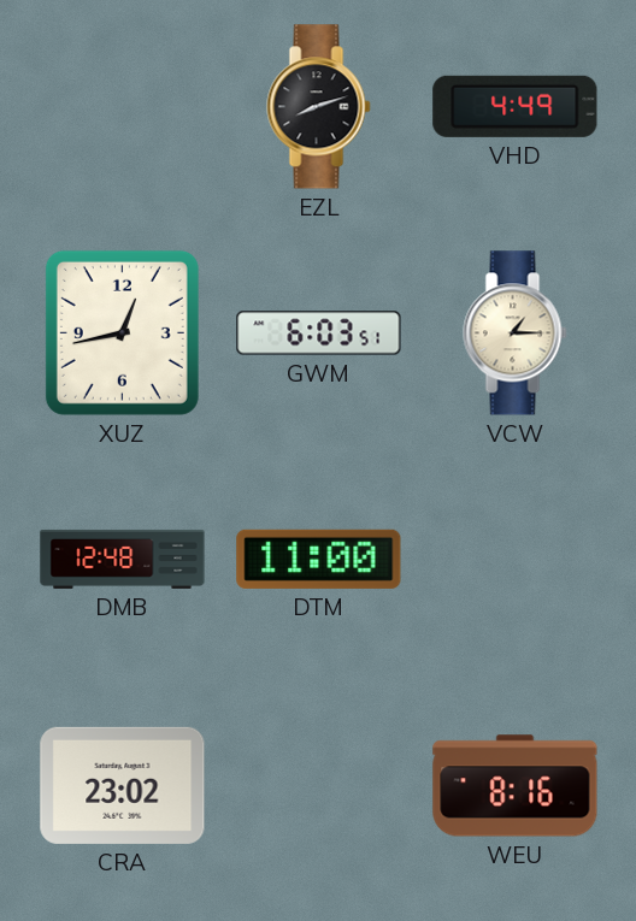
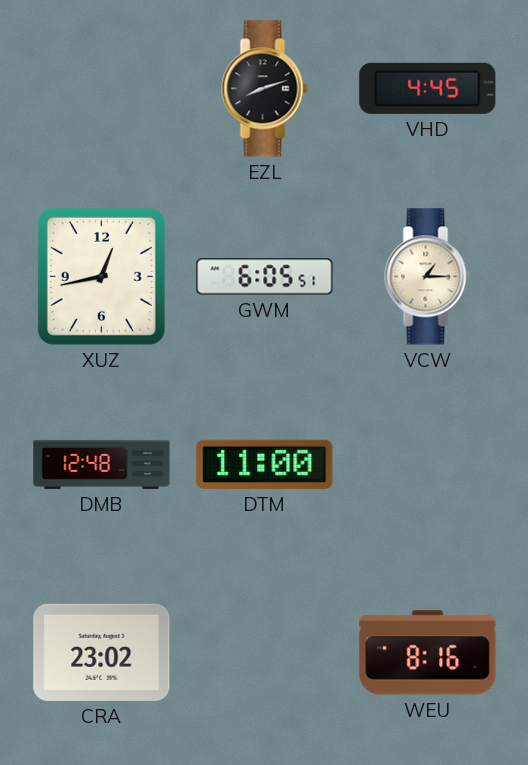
VHD: 4:49 -> 4:45
GWM: 6:03 -> 6:05
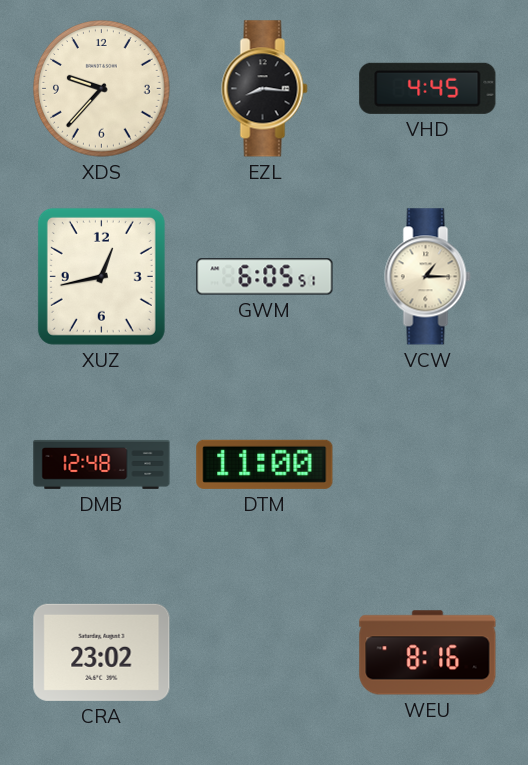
XDS: none -> 9:37
EZL: 8:12 -> 8:16
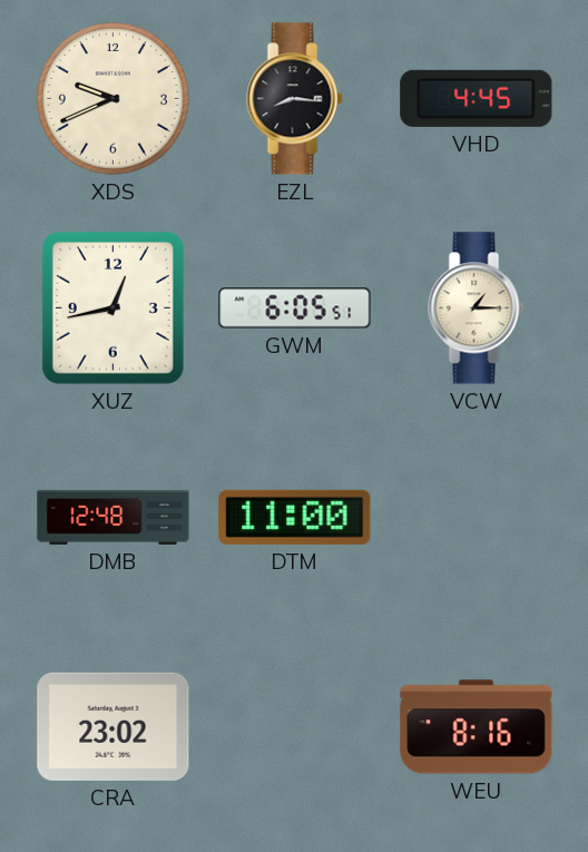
XDS: 9:37 -> 9:41
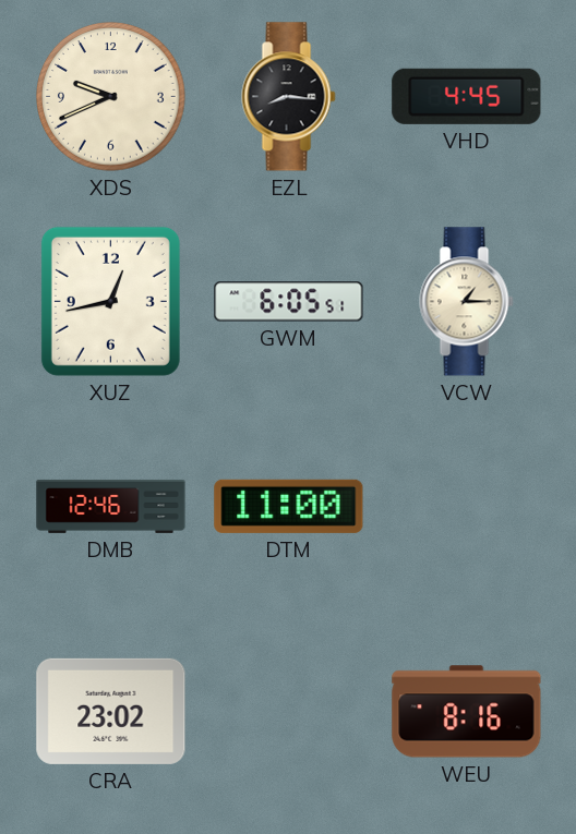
DMB: 12:48 -> 12:46
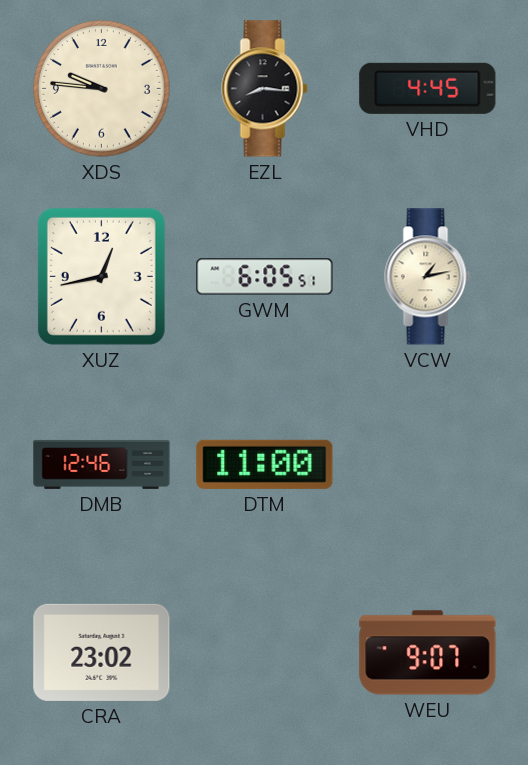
XDS: 9:41 -> 9:46
VCW: 1:15 -> 1:13
WEU: 8:16 -> 9:07
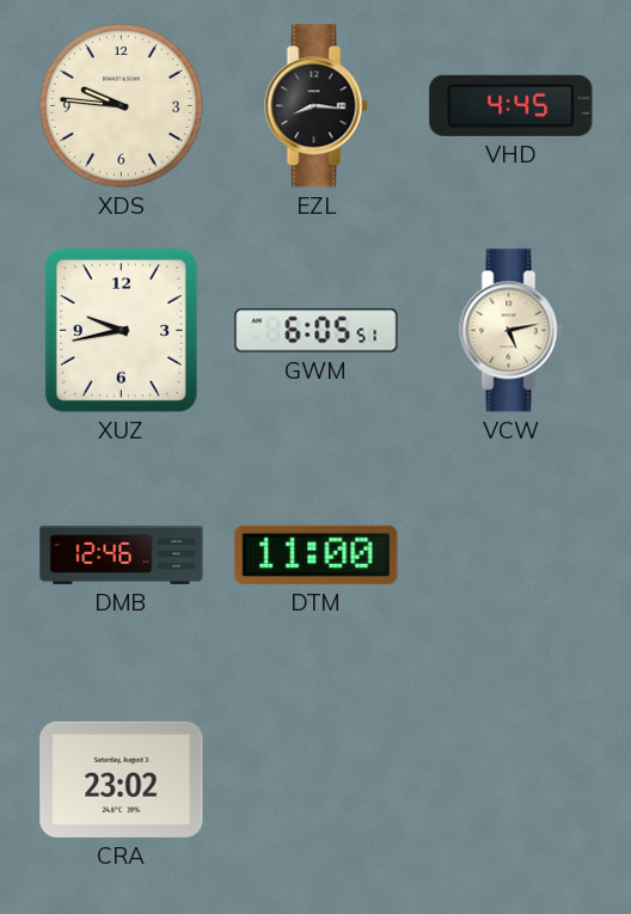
XUZ: 12:43 -> 9:43
VCW: 1:13 -> 5:13
WEU: 9:07 -> none
